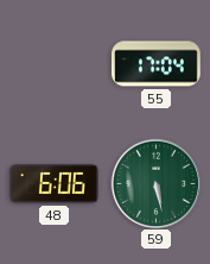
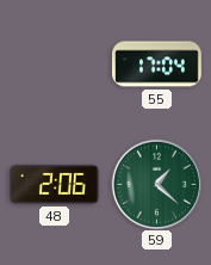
48: 6:06 -> 2:06
59: 5:28 -> 1:22
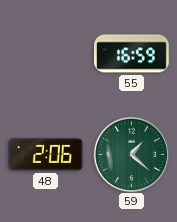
55: 17:04 -> 16:59
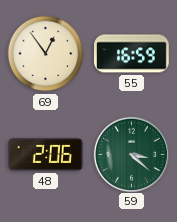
69: none -> 12:54
59: 1:22 -> 3:22
